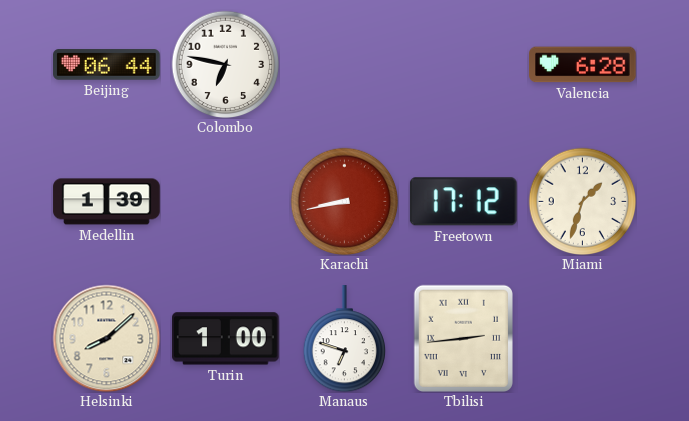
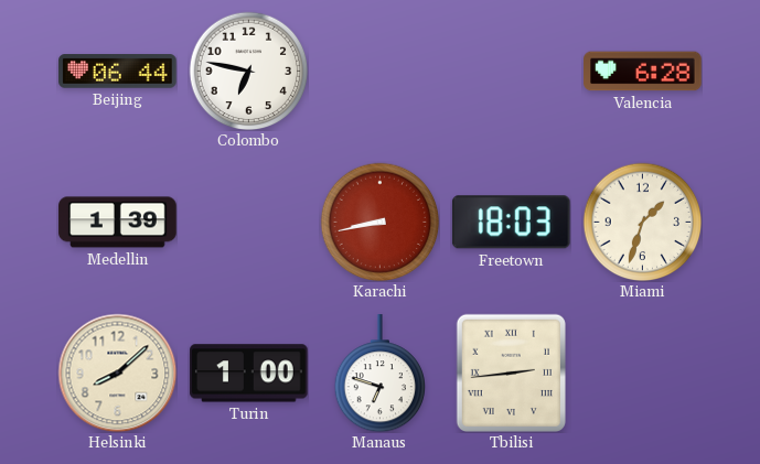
Freetown: 17:12 -> 18:03
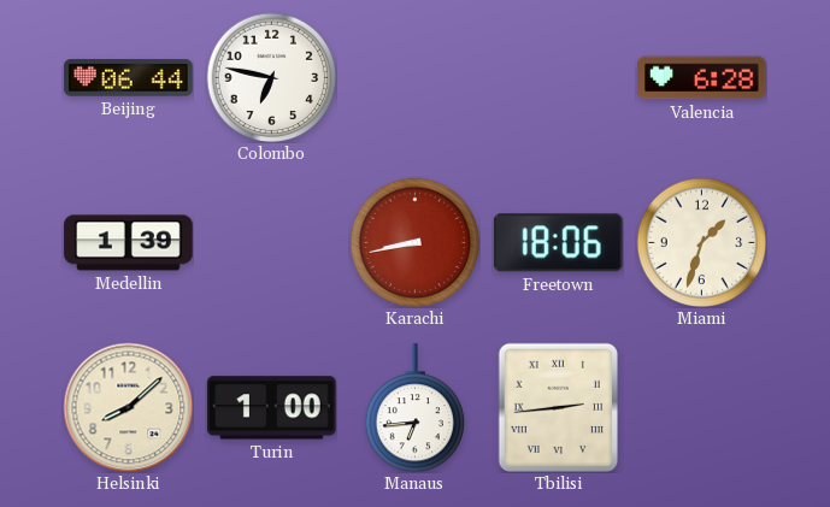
Freetown: 18:03 -> 18:06
Manaus: 6:48 -> 6:44
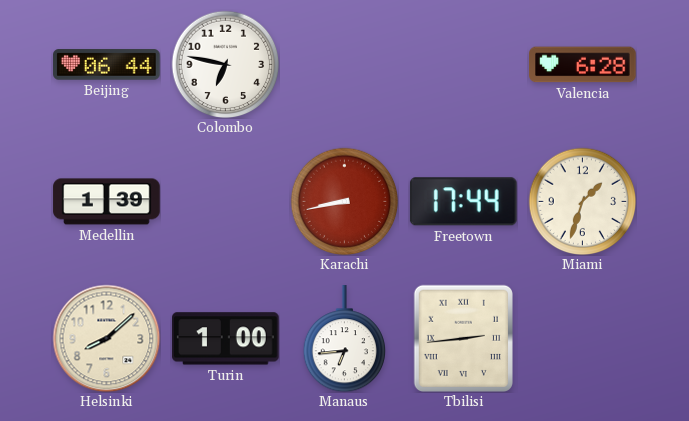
Freetown: 18:06 -> 17:44
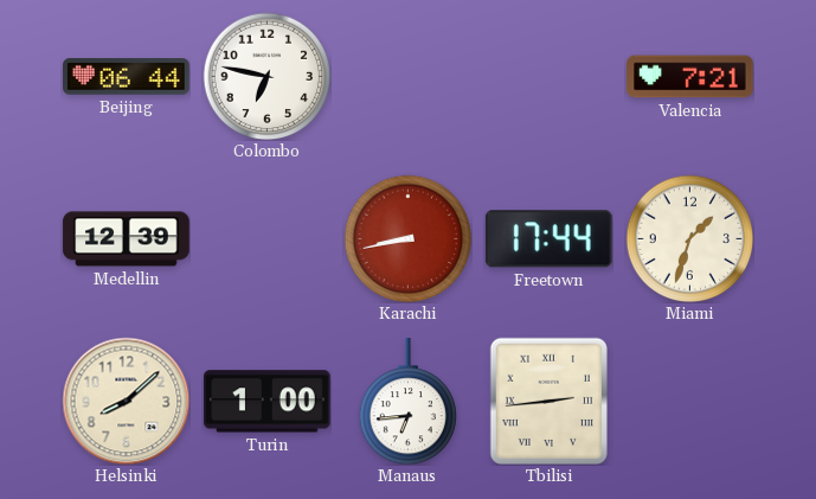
Valencia: 6:28 -> 7:21
Medellin: 1:39 -> 12:39
